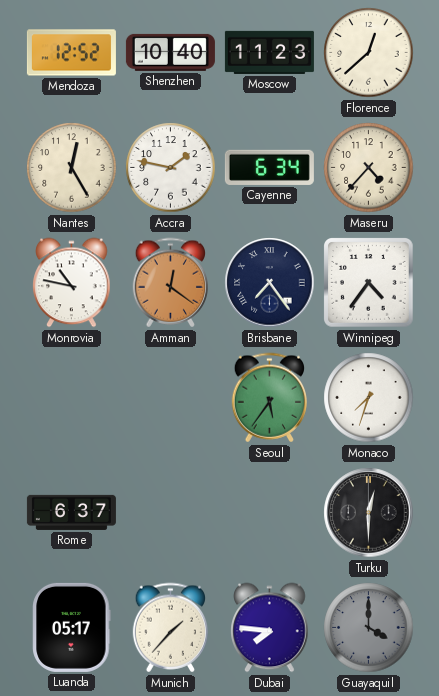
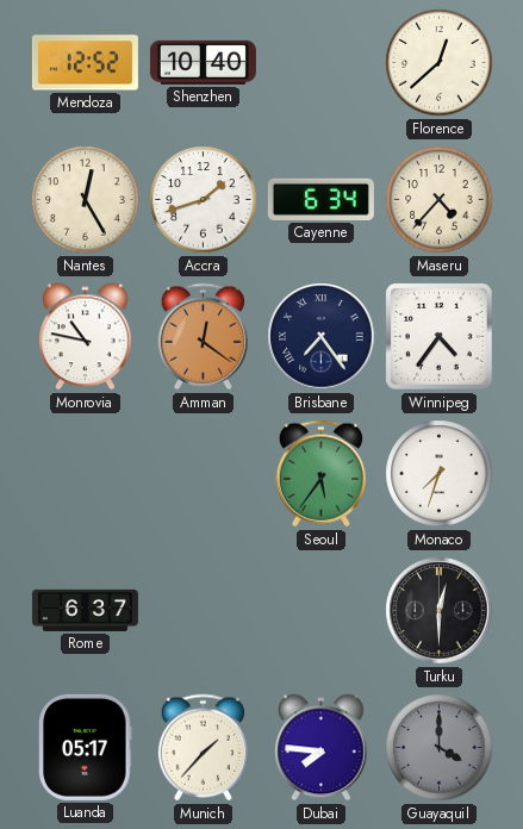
Moscow: 11:23 -> none
Accra: 1:47 -> 1:42
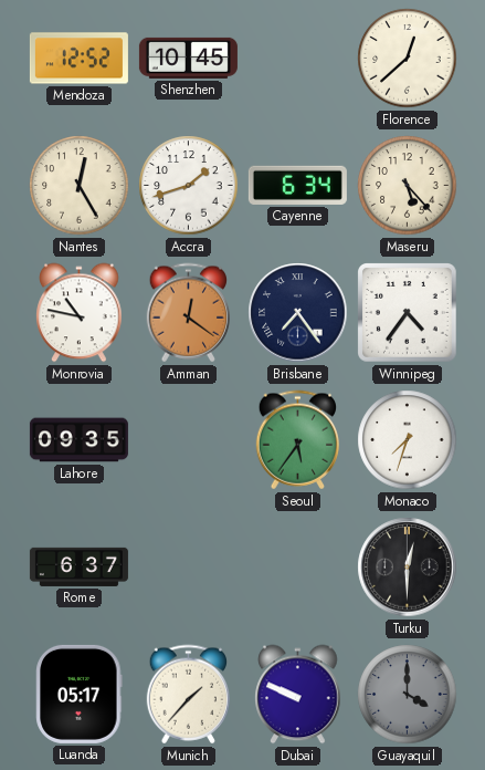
Shenzhen: 10:40 -> 10:45
Maseru: 4:37 -> 5:23
Lahore: none -> 09:35
Dubai: 7:46 -> 9:49
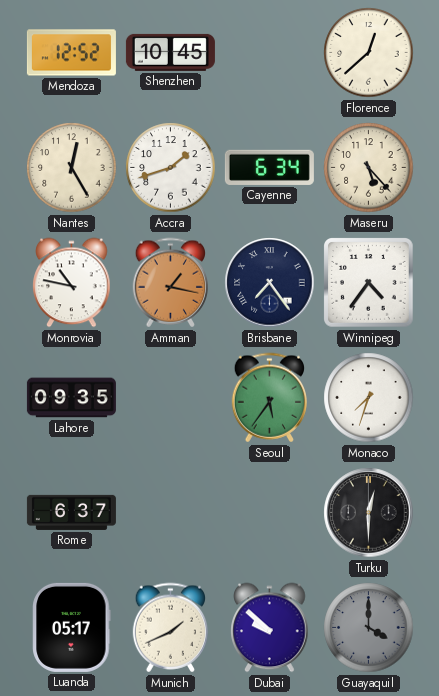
Amman: 12:21 -> 1:17
Munich: 1:37 -> 1:41
Dubai: 9:49 -> 9:52
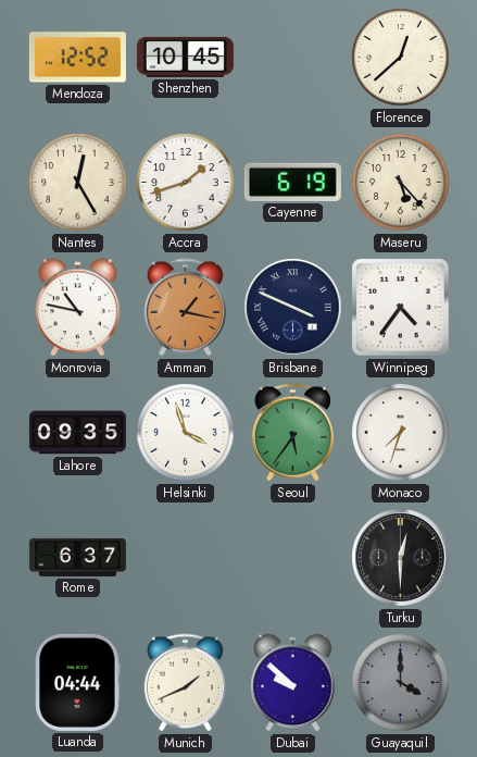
Cayenne: 6:34 -> 6:19
Brisbane: 7:24 -> 3:49
Helsinki: none -> 3:57
Luanda: 05:17 -> 04:44
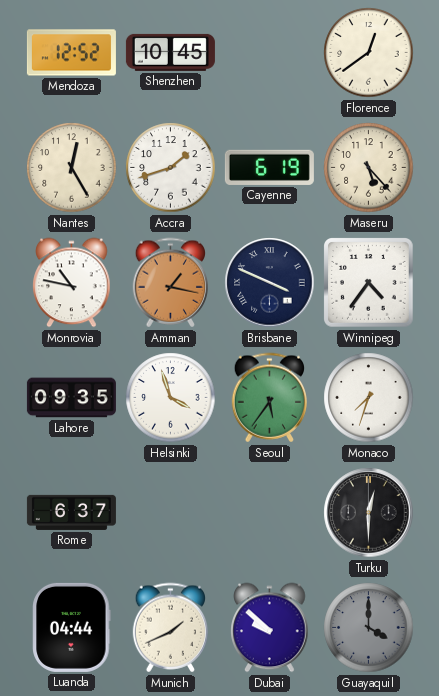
Florence: 12:38 -> 12:39
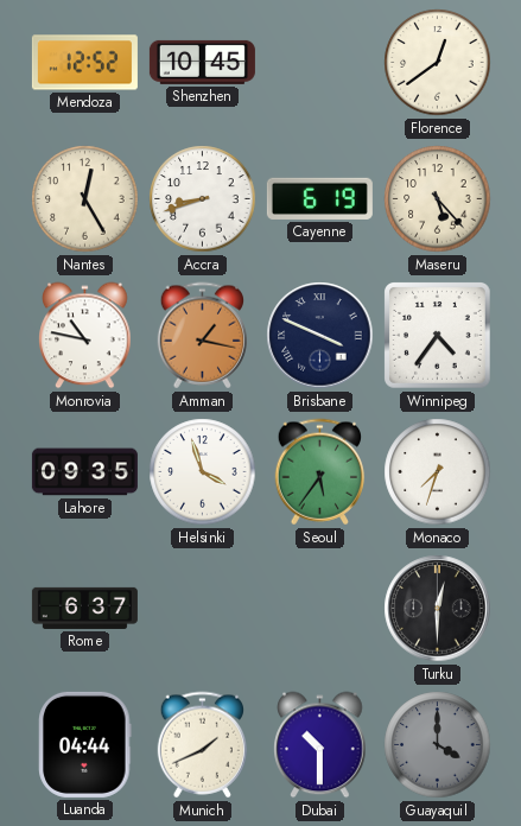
Accra: 1:42 -> 8:42
Dubai: 9:52 -> 10:30
